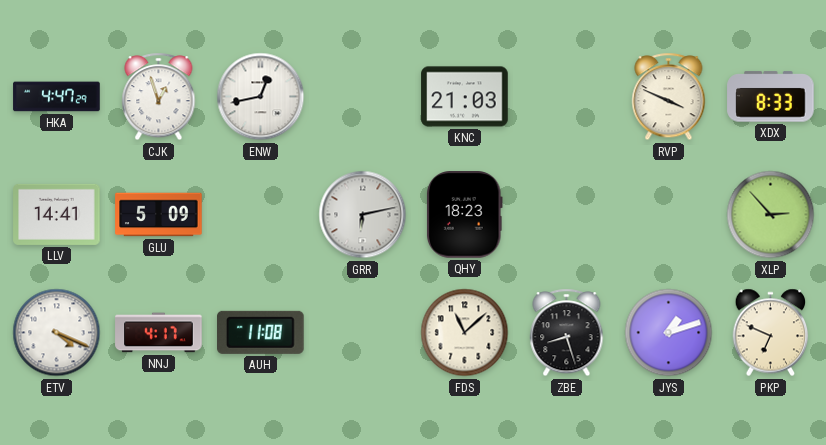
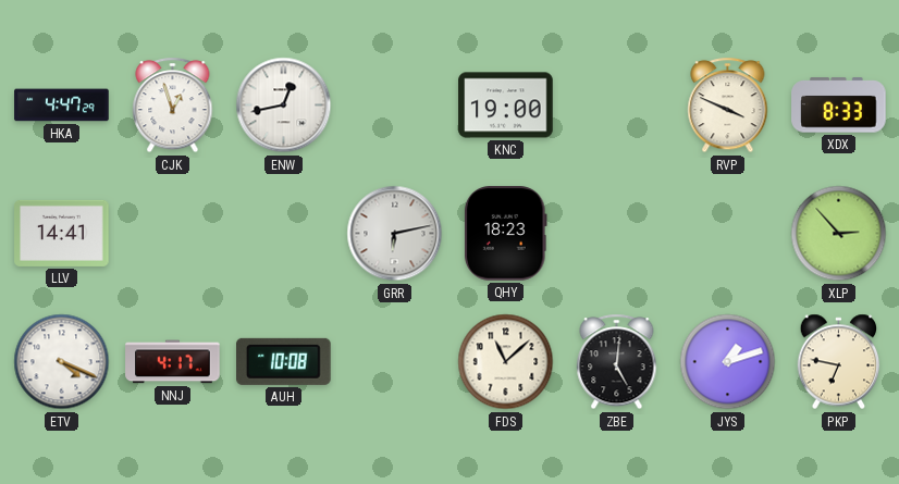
KNC: 21:03 -> 19:00
GLU: 5:09 -> none
AUH: 11:08 -> 10:08
ZBE: 8:27 -> 5:01
PKP: 6:49 -> 6:47
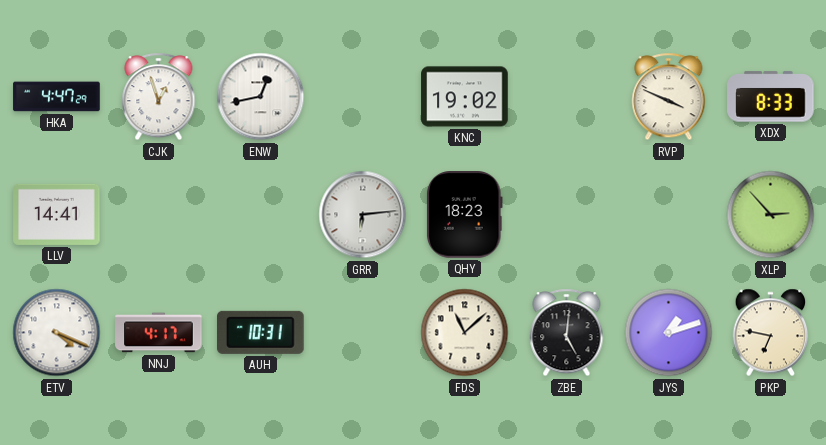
KNC: 19:00 -> 19:02
GRR: 6:13 -> 6:14
AUH: 10:08 -> 10:31
